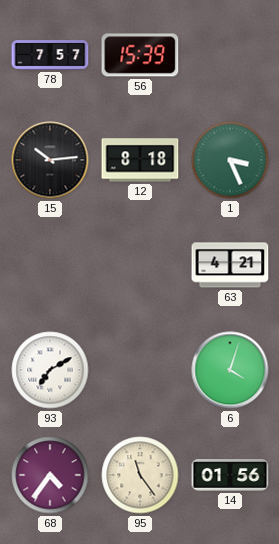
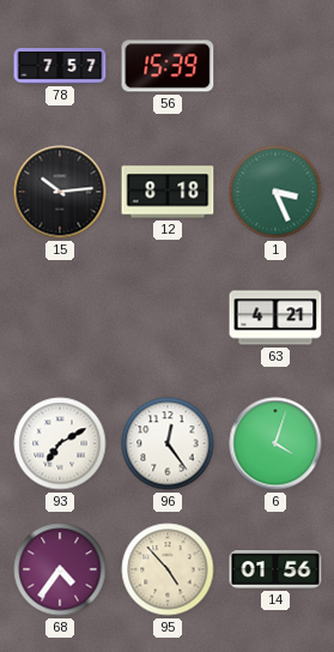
96: none -> 12:24
95: 11:24 -> 4:53
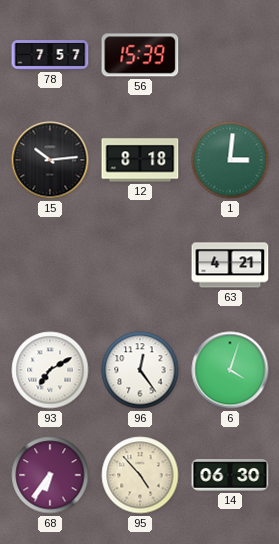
1: 3:26 -> 3:01
68: 4:36 -> 6:36
14: 01:56 -> 06:30
